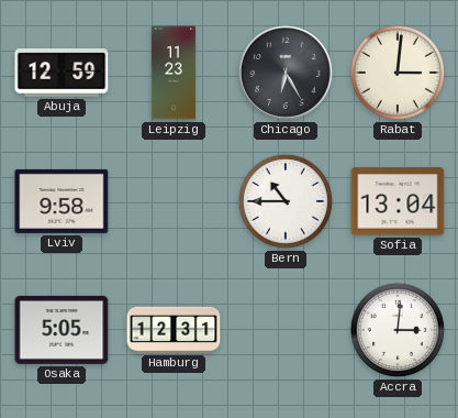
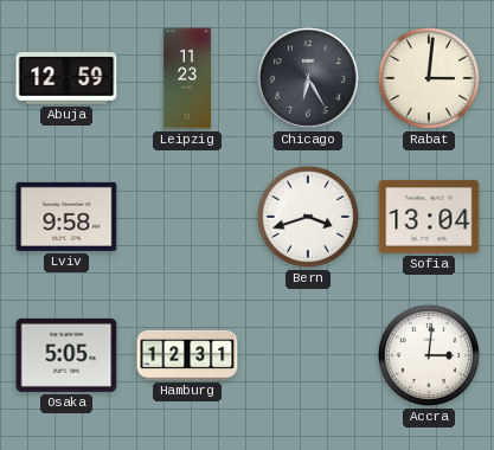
Bern: 10:45 -> 3:42
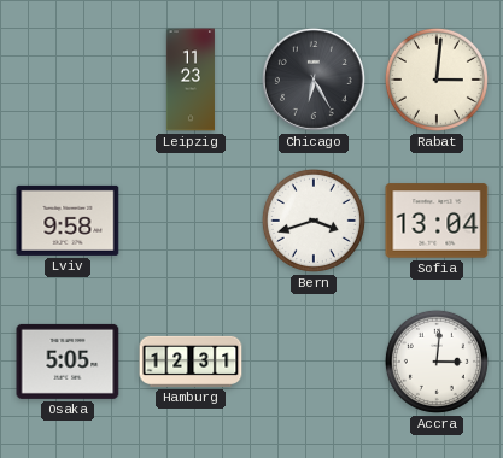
Abuja: 12:59 -> none
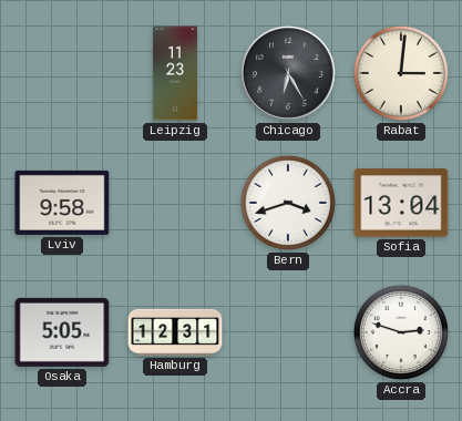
Accra: 3:01 -> 2:48
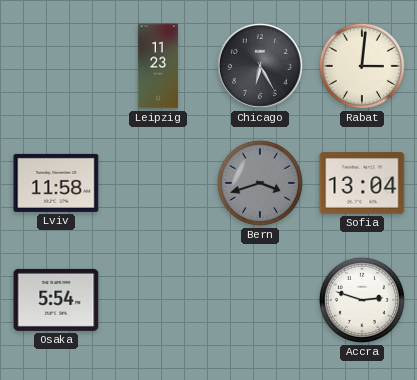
Lviv: 9:58 -> 11:58
Bern dial: white -> grey
Osaka: 5:05 -> 5:54
Hamburg: 12:31 -> none
